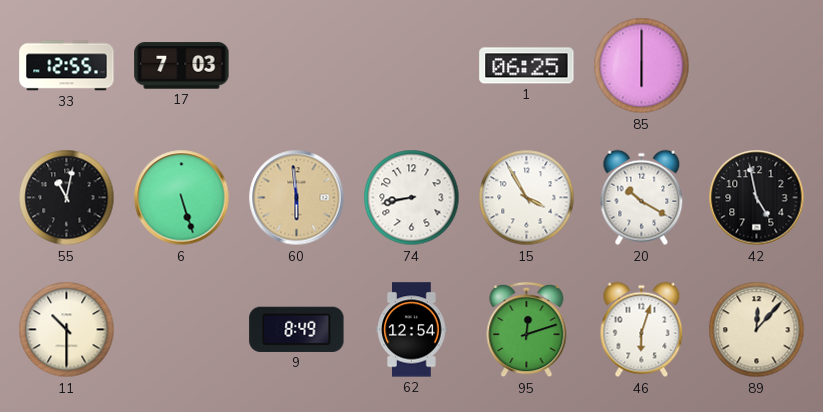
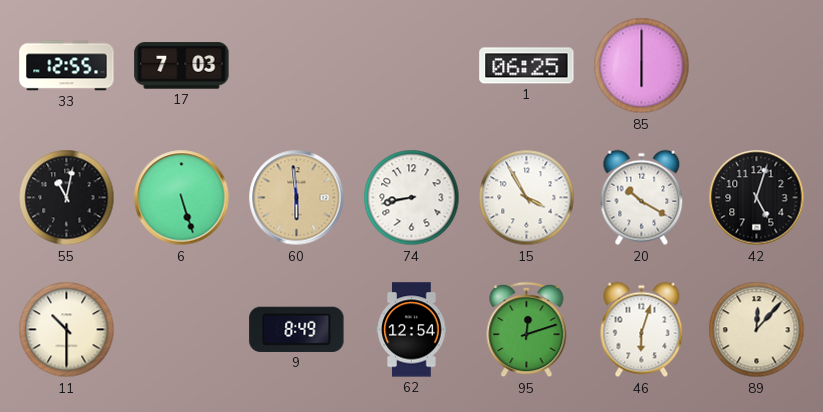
42: 4:58 -> 5:03
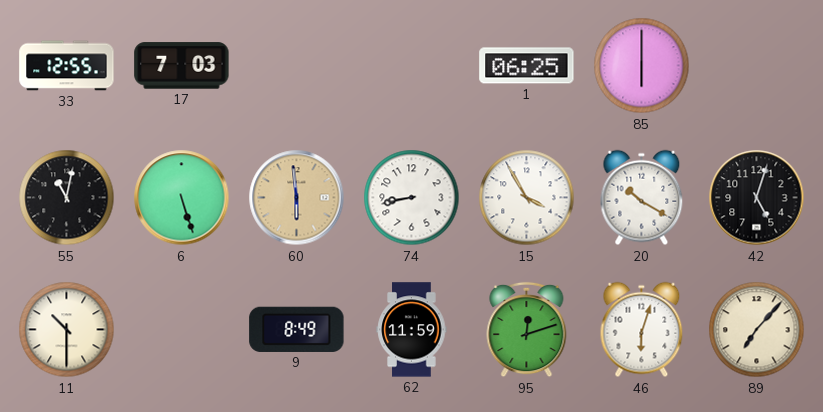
62: 12:54 -> 11:59
89: 12:07 -> 7:07
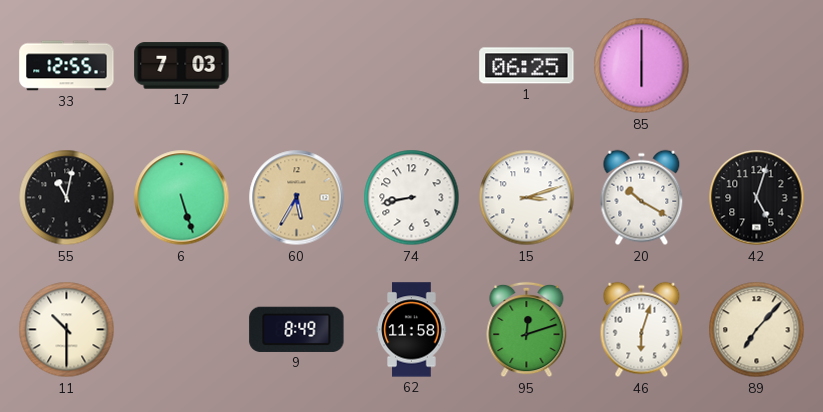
60: 5:59 -> 5:35
15: 3:55 -> 3:12
62: 11:59 -> 11:58
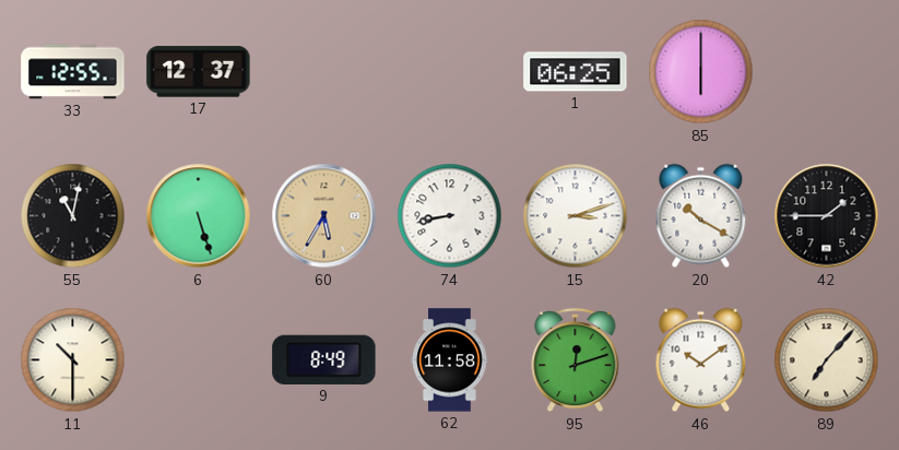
17: 7:03 -> 12:37
42: 5:03 -> 1:45
46: 6:03 -> 10:09
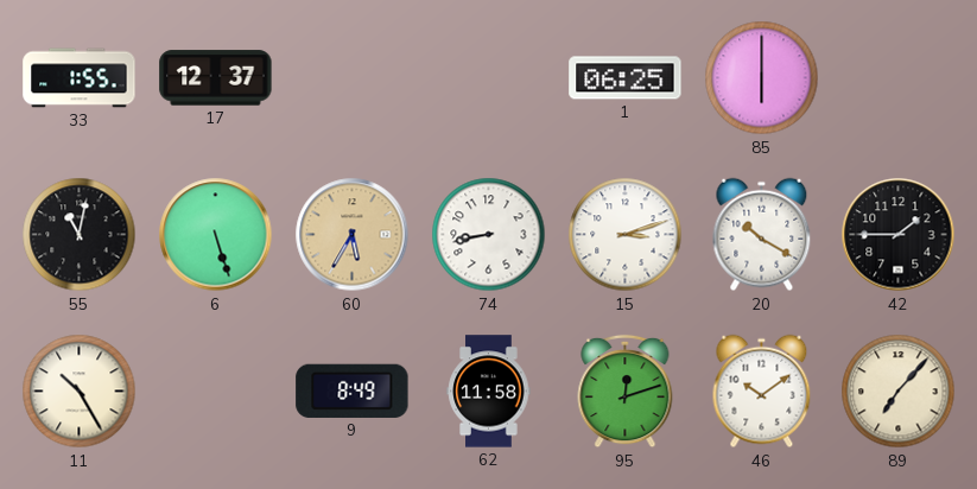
33: 12:55 -> 1:55
11: 10:30 -> 10:25
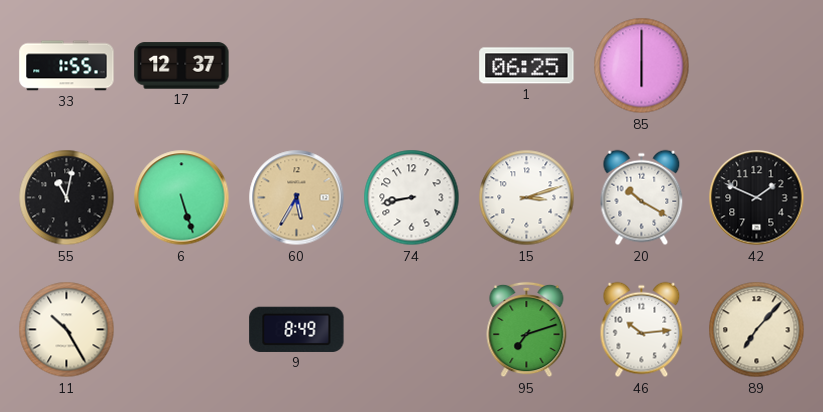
42: 1:45 -> 1:49
62: 11:58 -> none
95: 12:12 -> 7:12
46: 10:09 -> 10:14
